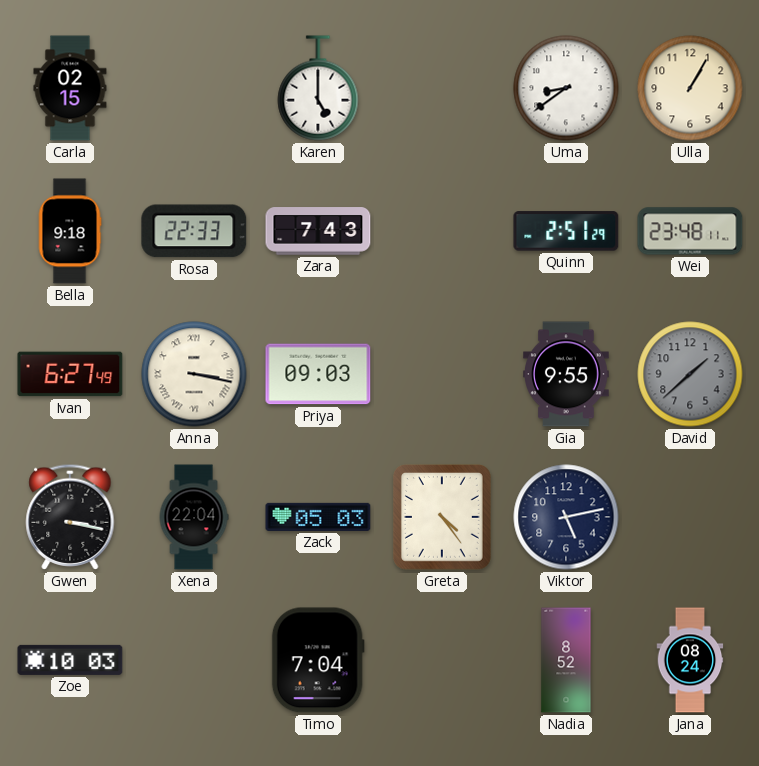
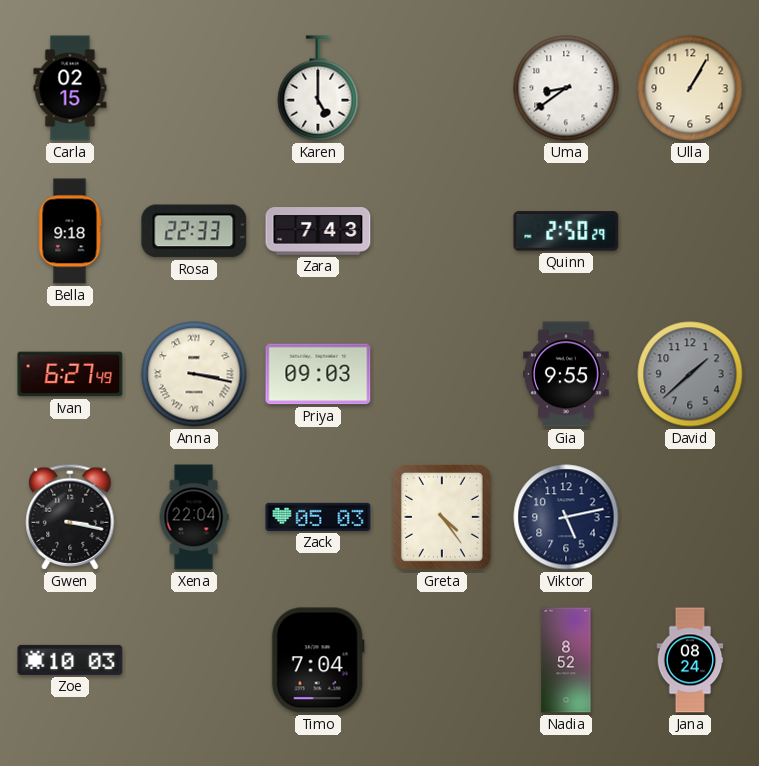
Quinn: 2:51 -> 2:50
Wei: 23:48 -> none
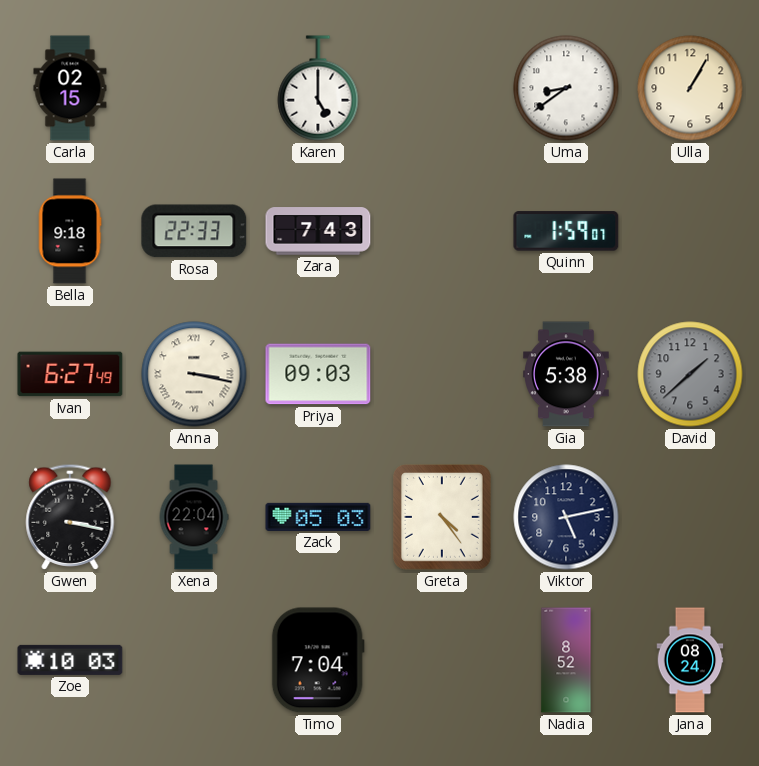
Quinn: 2:50 -> 1:59
Gia: 9:55 -> 5:38
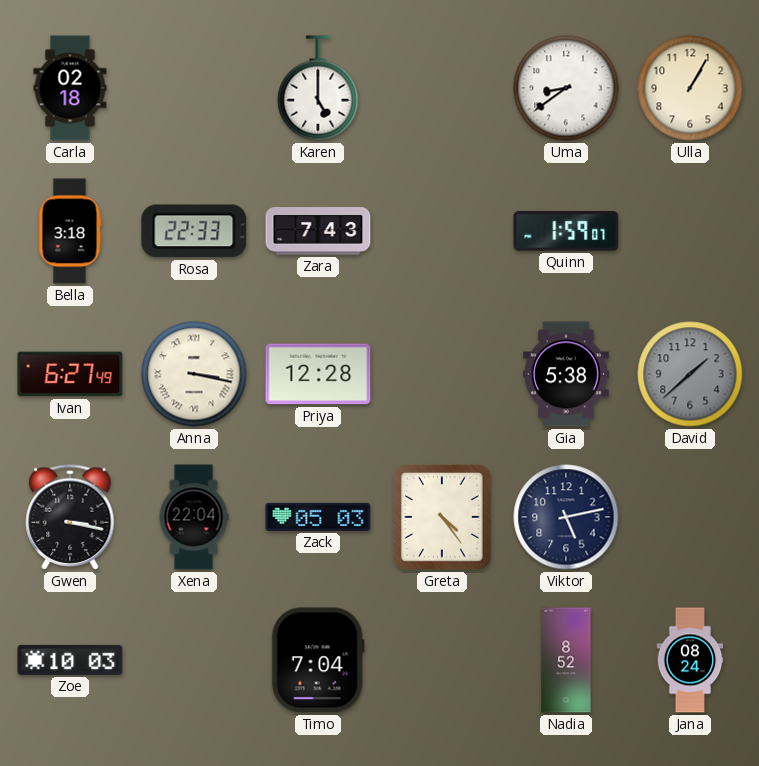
Carla: 02:15 -> 02:18
Bella: 9:18 -> 3:18
Priya: 09:03 -> 12:28
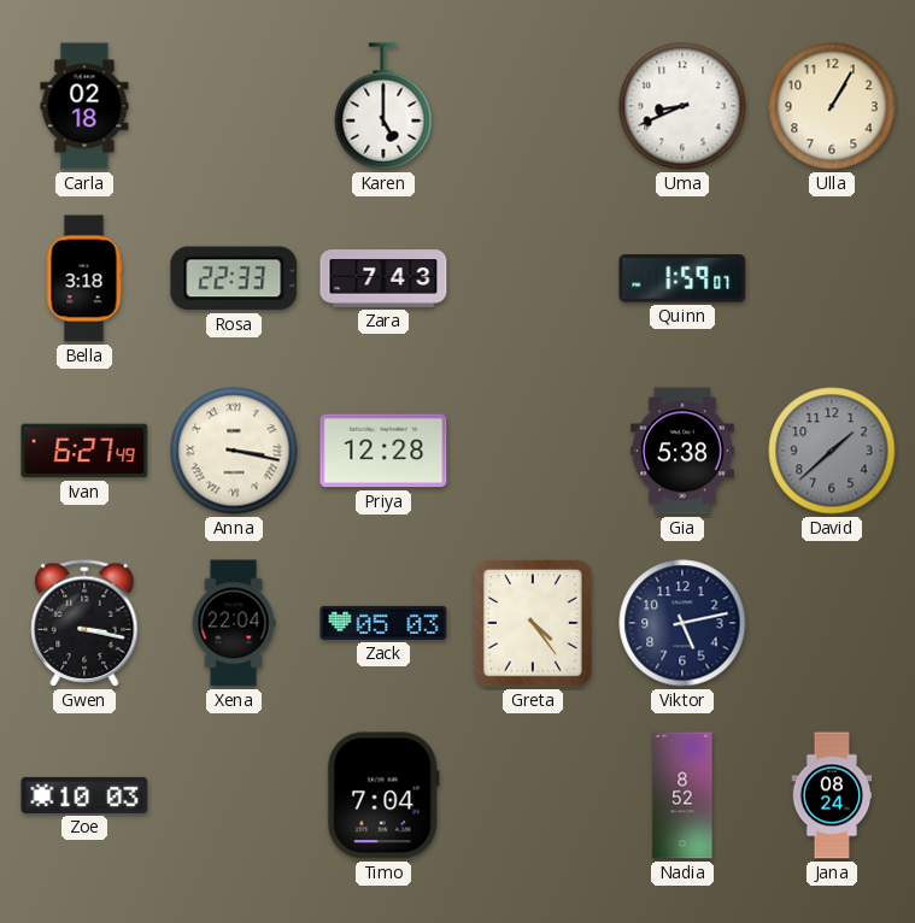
Uma: 8:39 -> 8:41
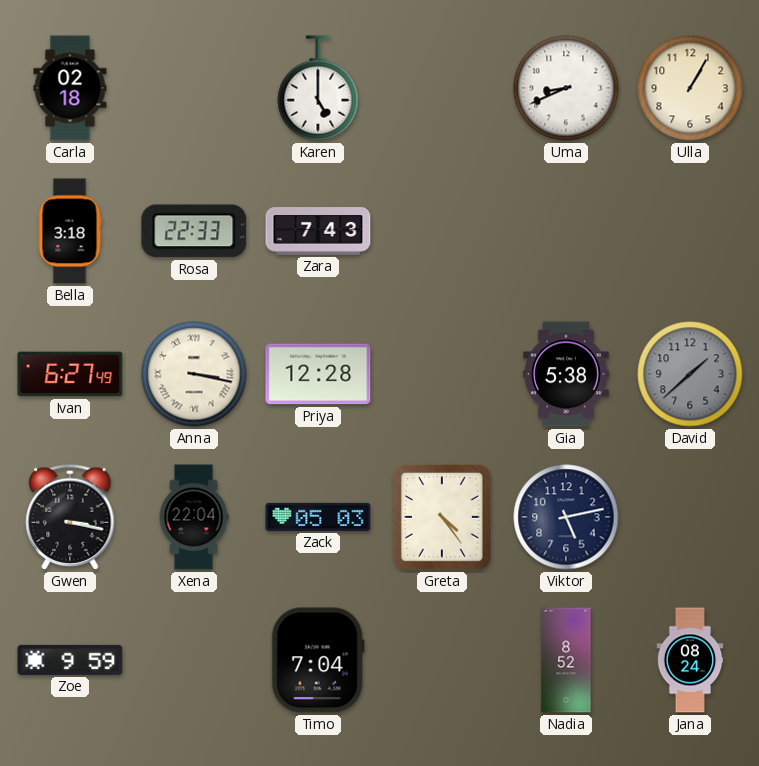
Quinn: 1:59 -> none
Zoe: 10:03 -> 9:59
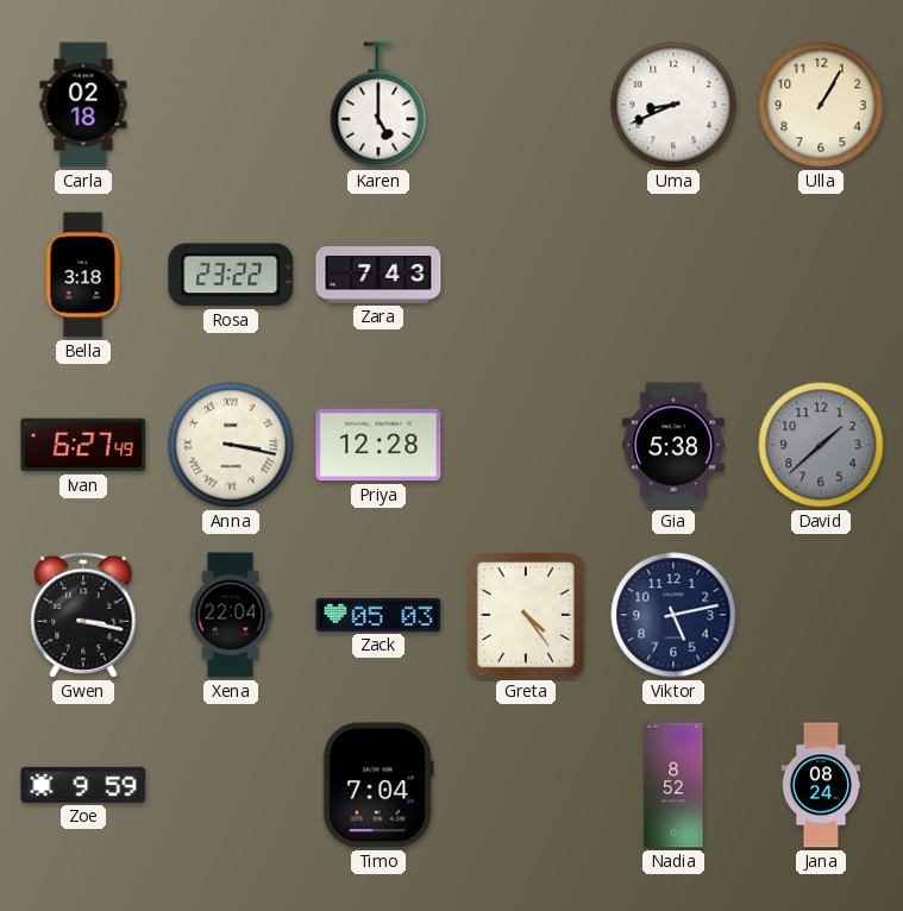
Rosa: 22:33 -> 23:22
